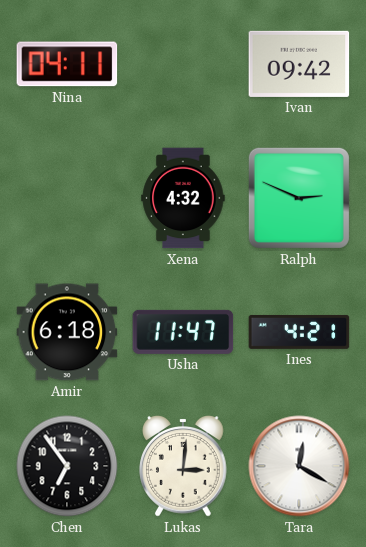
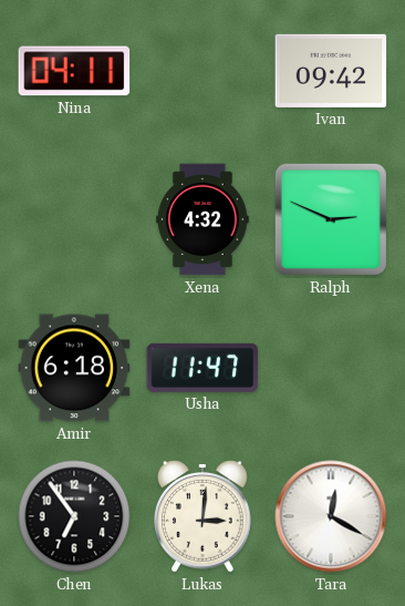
Ines: 4:21 -> none
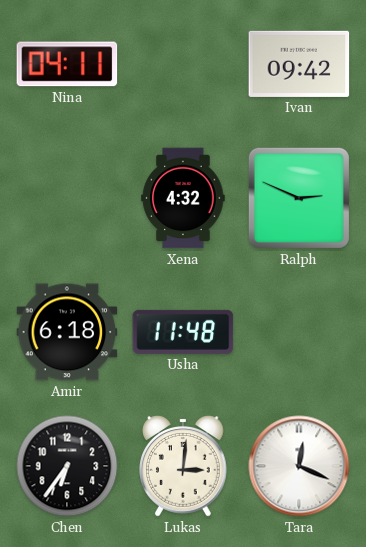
Usha: 11:47 -> 11:48
Chen: 6:54 -> 6:36
Tara: 12:20 -> 12:19
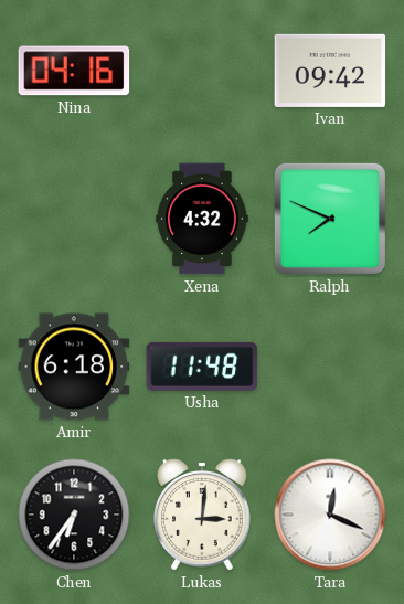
Nina: 04:11 -> 04:16
Ralph: 2:49 -> 7:49
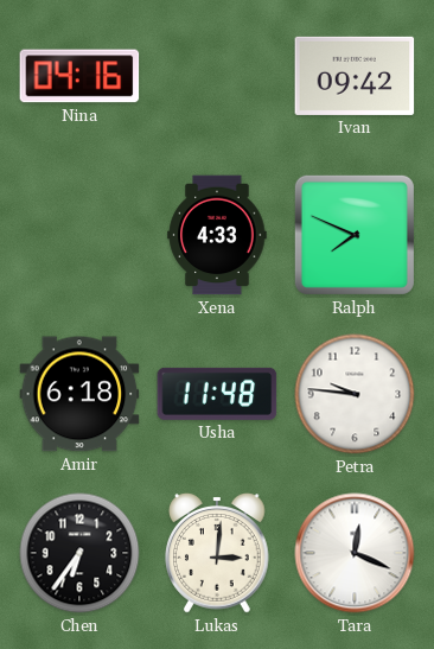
Xena: 4:32 -> 4:33
Petra: none -> 9:46
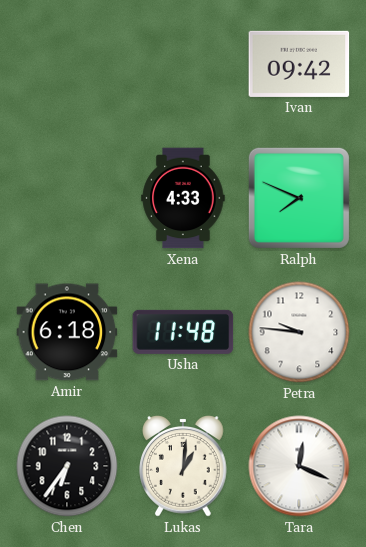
Nina: 04:16 -> none
Lukas: 3:01 -> 1:01
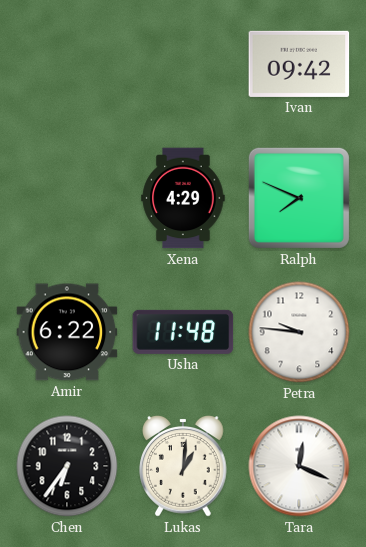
Xena: 4:33 -> 4:29
Amir: 6:18 -> 6:22
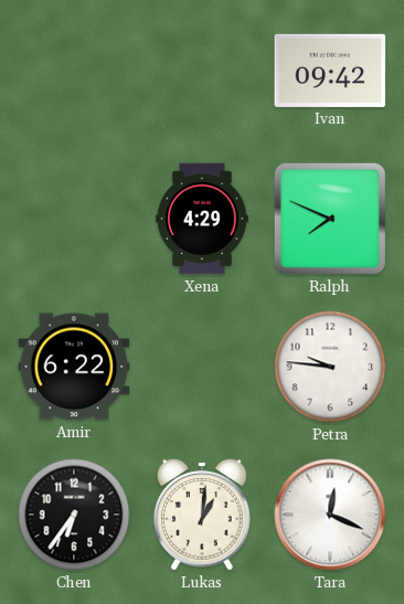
Usha: 11:48 -> none
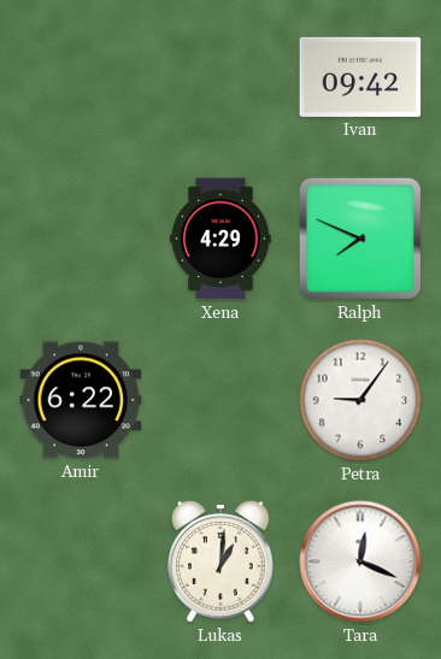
Petra: 9:46 -> 9:06
Chen: 6:36 -> none
